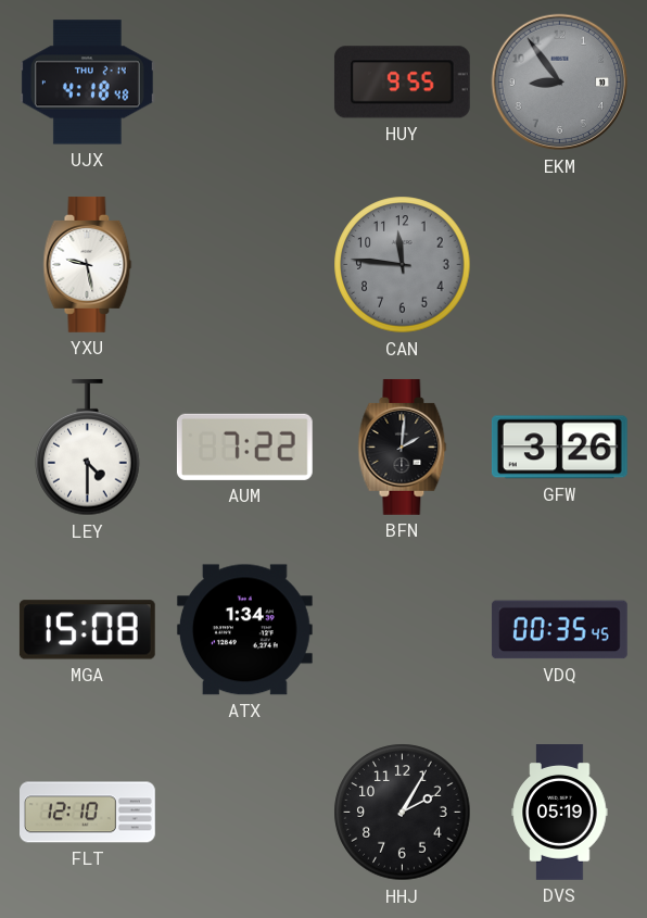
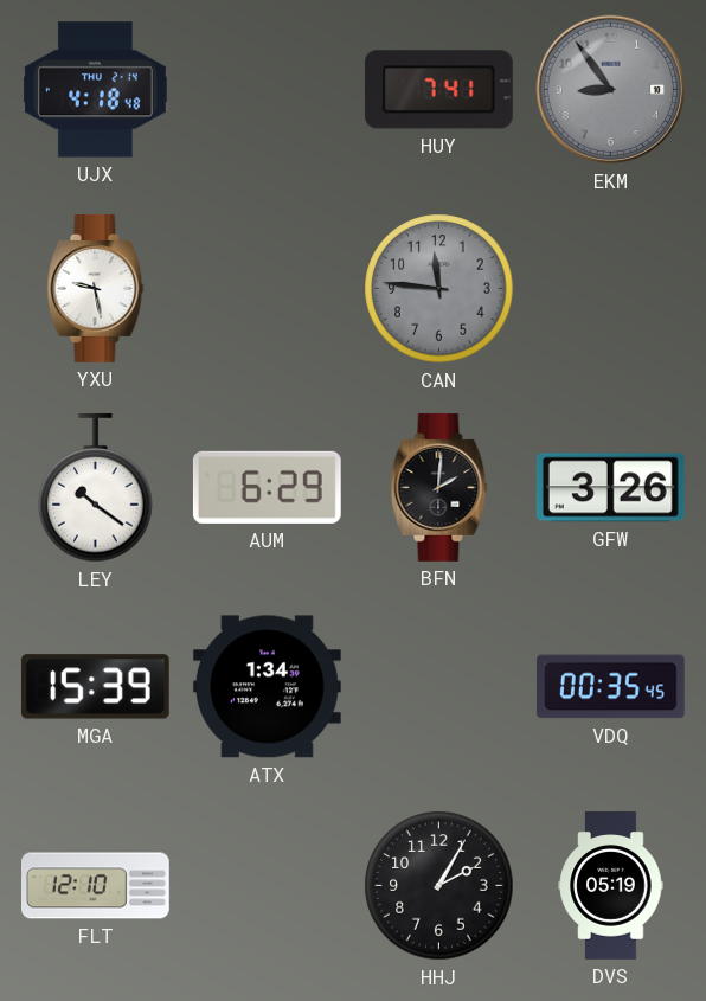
HUY: 9:55 -> 7:41
LEY: 4:30 -> 10:21
AUM: 7:22 -> 6:29
MGA: 15:08 -> 15:39
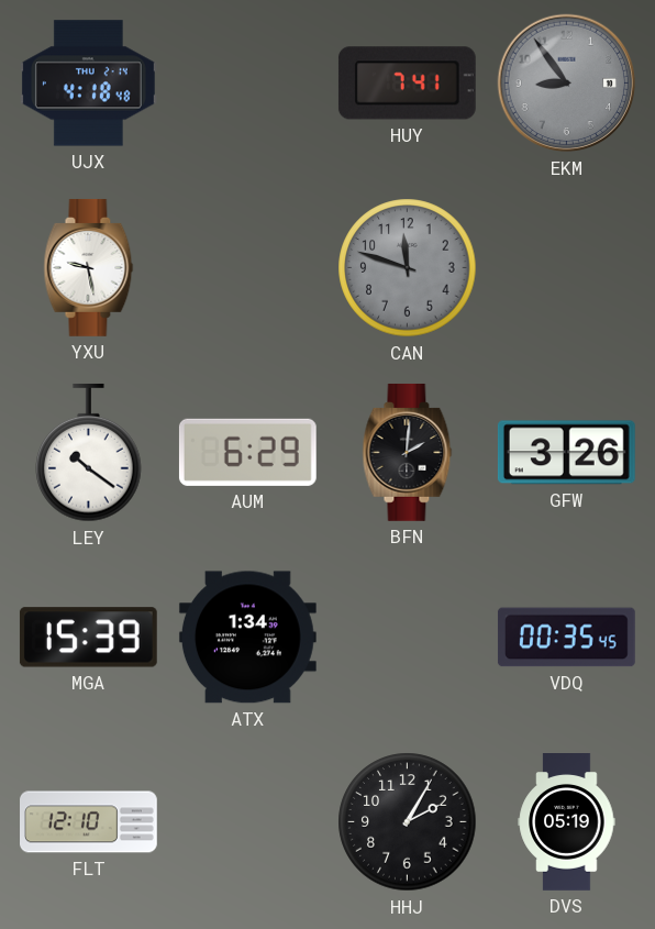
CAN: 11:46 -> 11:48
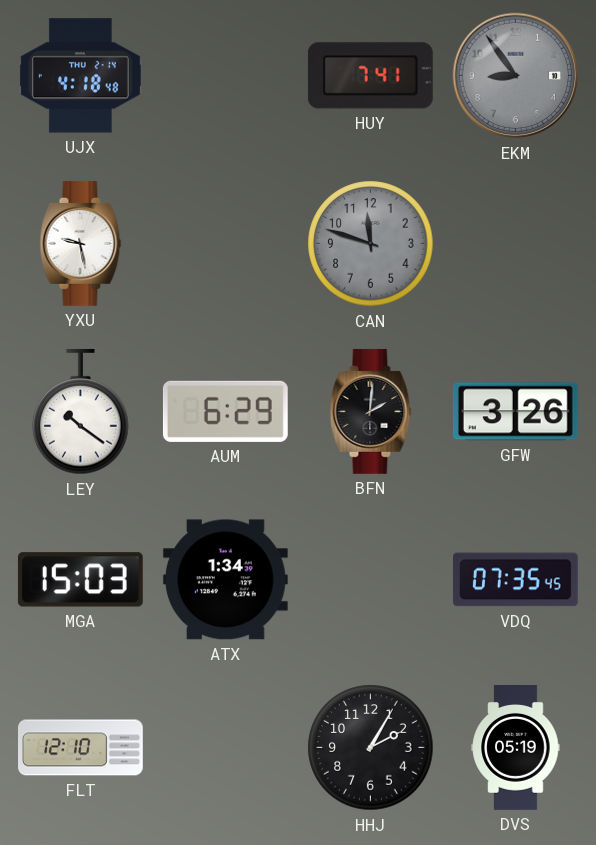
MGA: 15:39 -> 15:03
VDQ: 00:35 -> 07:35
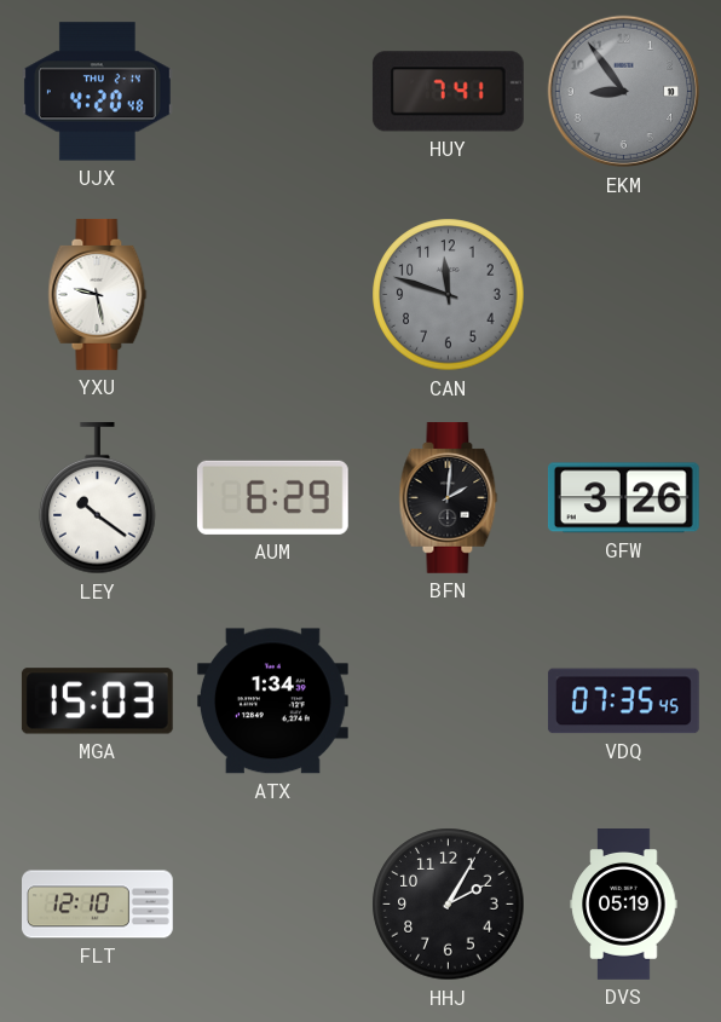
UJX: 4:18 -> 4:20
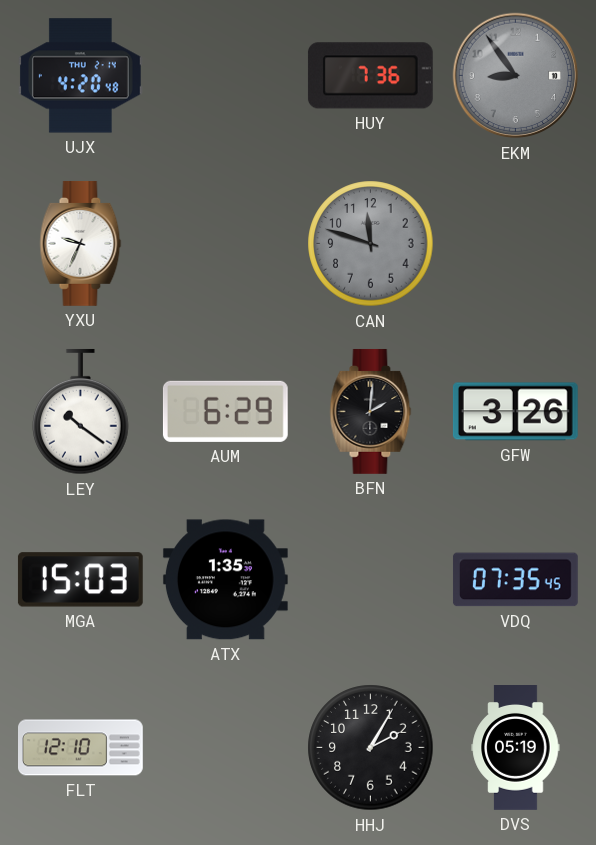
HUY: 7:41 -> 7:36
YXU: 9:28 -> 9:34
ATX: 1:34 -> 1:35
